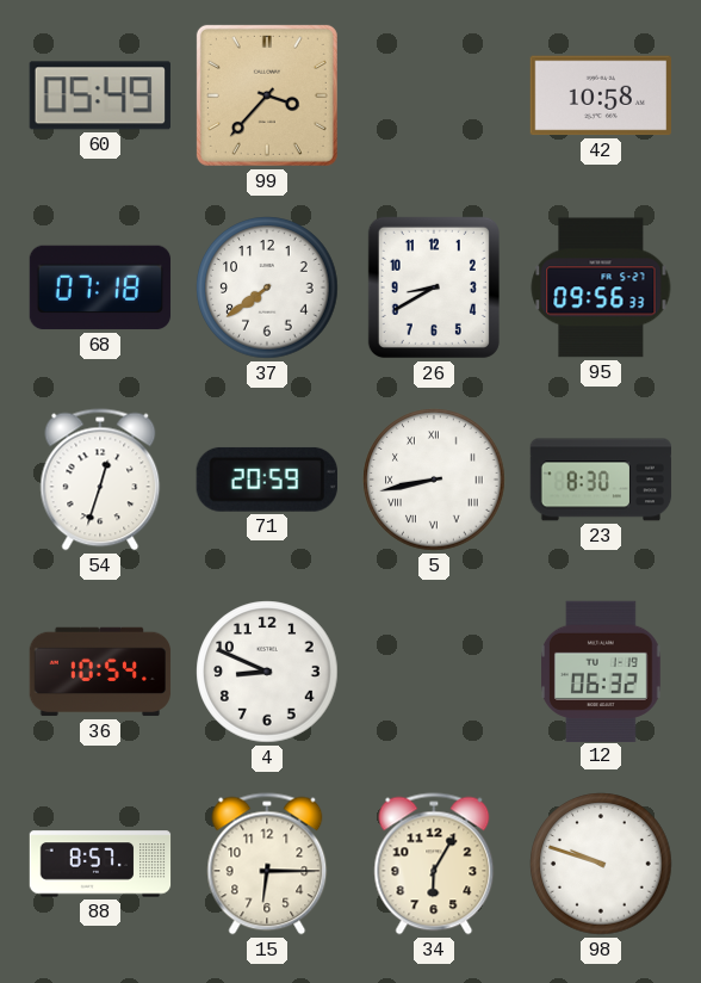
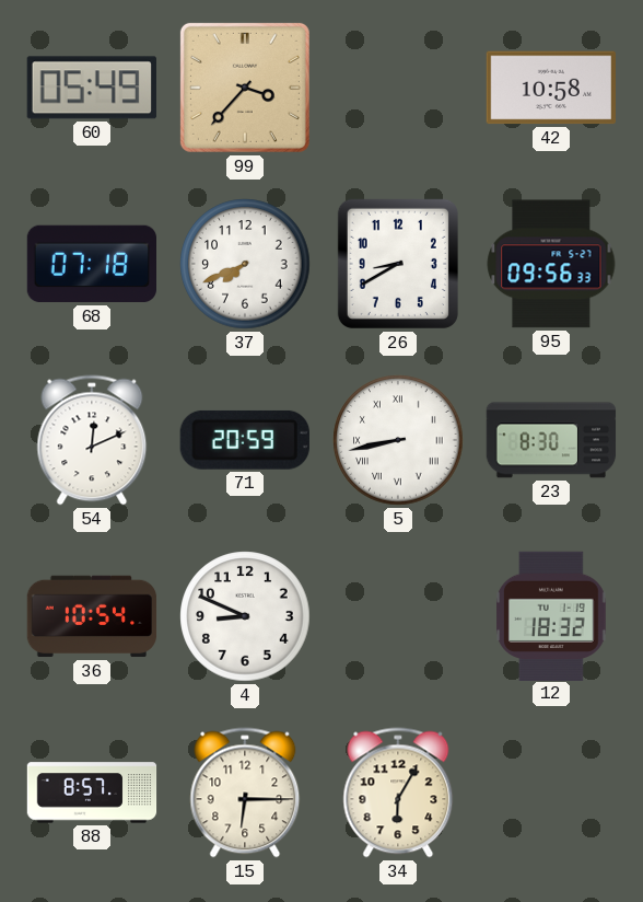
37: 7:39 -> 7:41
54: 12:33 -> 12:11
12: 06:32 -> 18:32
98: 9:48 -> none
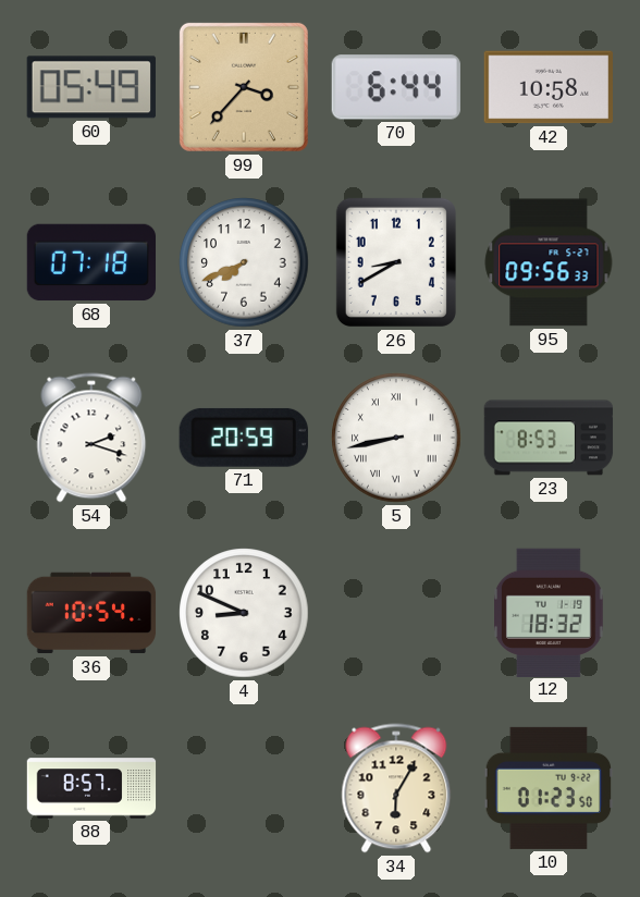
70: none -> 6:44
54: 12:11 -> 2:18
23: 8:30 -> 8:53
15: 6:15 -> none
10: none -> 01:23
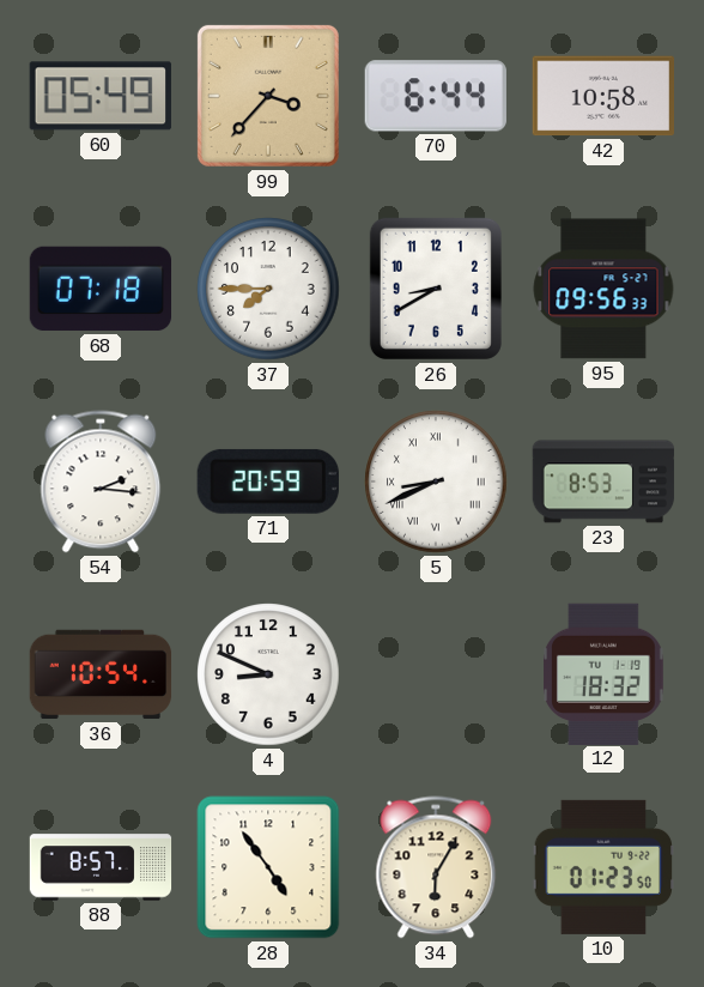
37: 7:41 -> 7:45
54: 2:18 -> 2:16
5: 8:43 -> 8:41
28: none -> 4:54
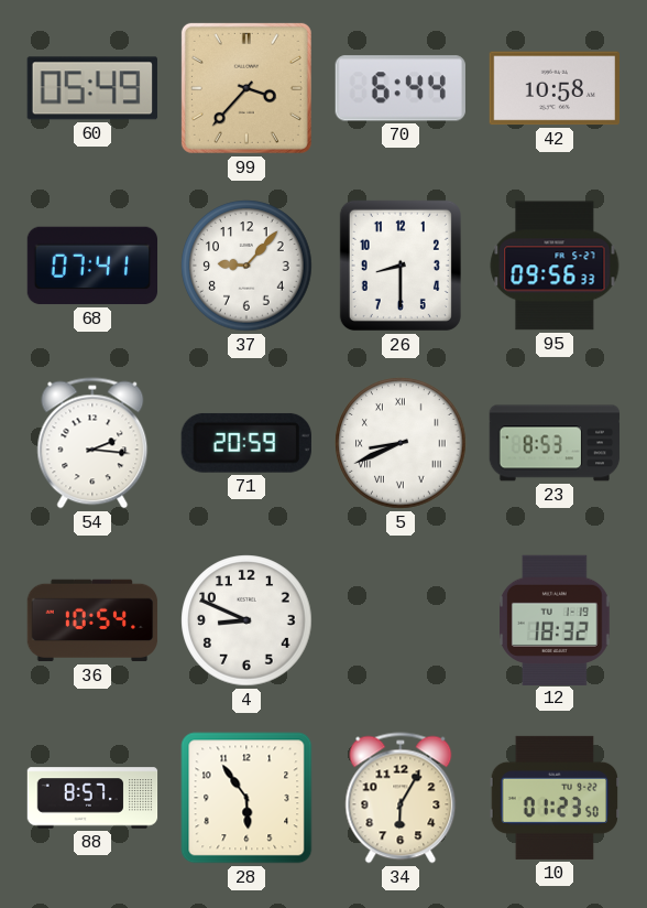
68: 07:18 -> 07:41
37: 7:45 -> 9:07
26: 8:40 -> 8:30
28: 4:54 -> 5:54
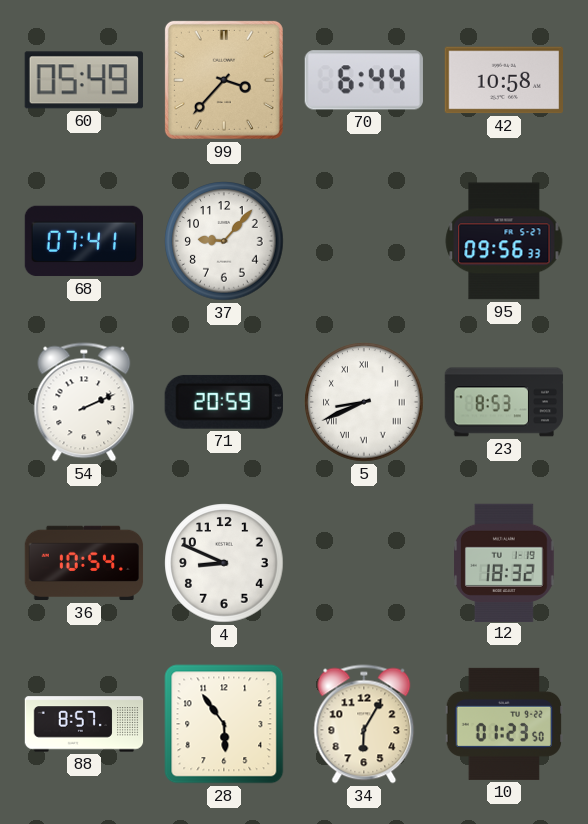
26: 8:30 -> none
54: 2:16 -> 2:11
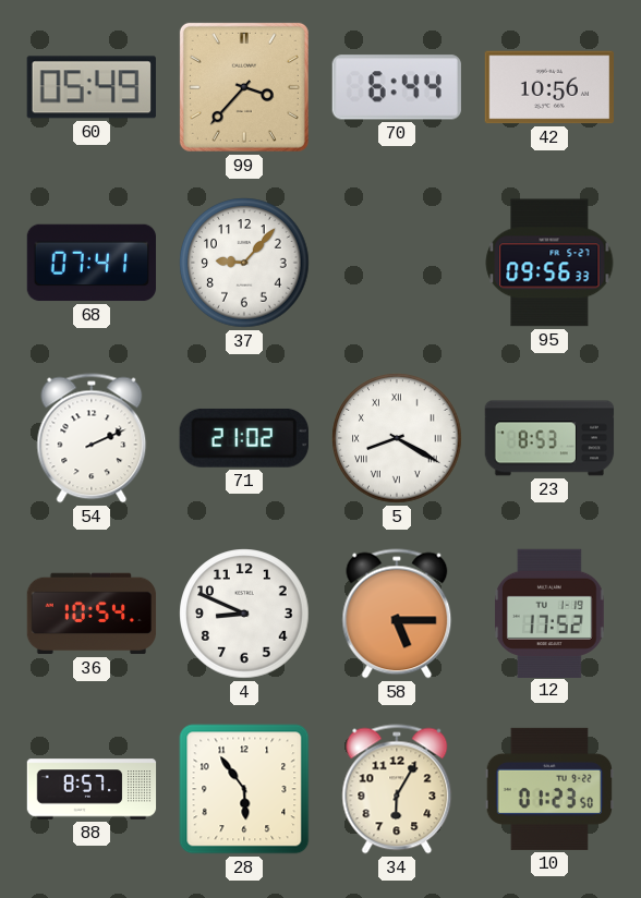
42: 10:58 -> 10:56
71: 20:59 -> 21:02
5: 8:41 -> 8:20
58: none -> 5:15
12: 18:32 -> 17:52
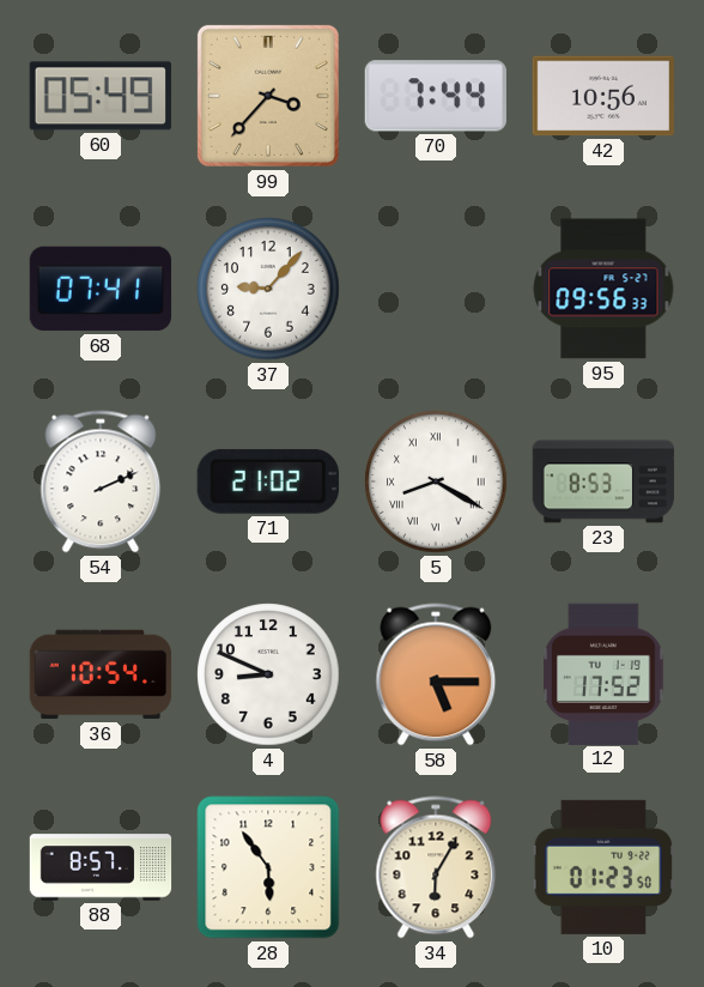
70: 6:44 -> 7:44
